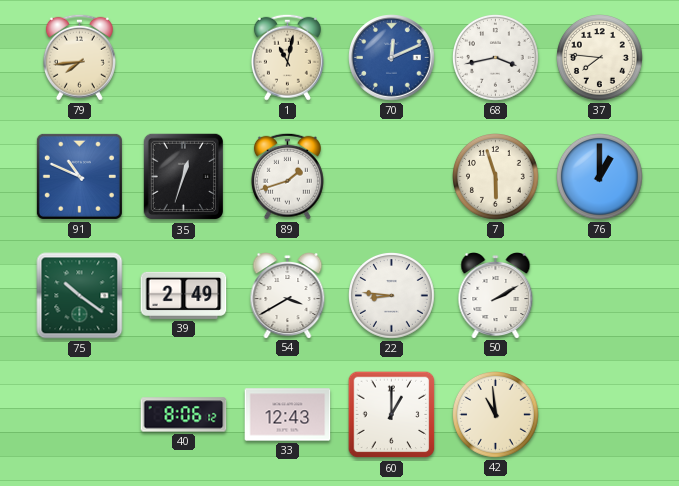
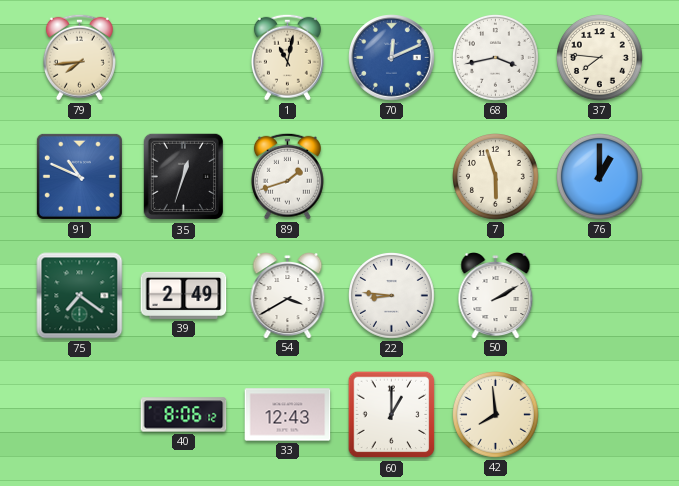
75: 10:21 -> 7:21
42: 10:59 -> 7:59
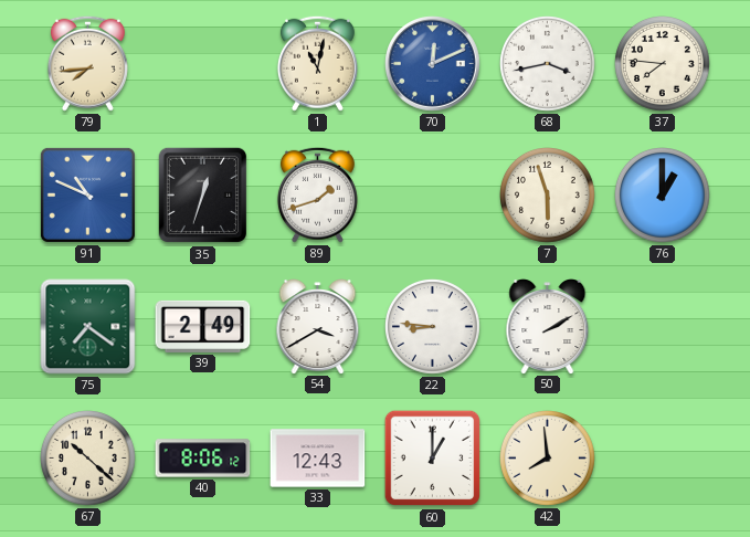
67: none -> 10:22
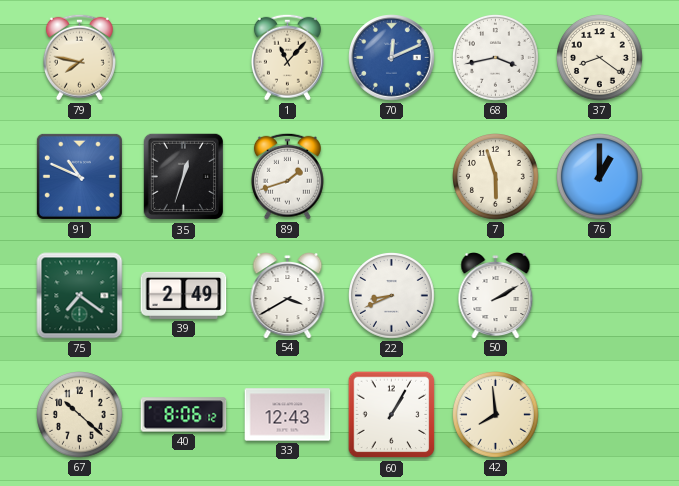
79: 7:44 -> 7:47
1: 11:02 -> 11:07
37: 7:46 -> 8:21
22: 8:46 -> 8:41
60: 1:00 -> 1:05
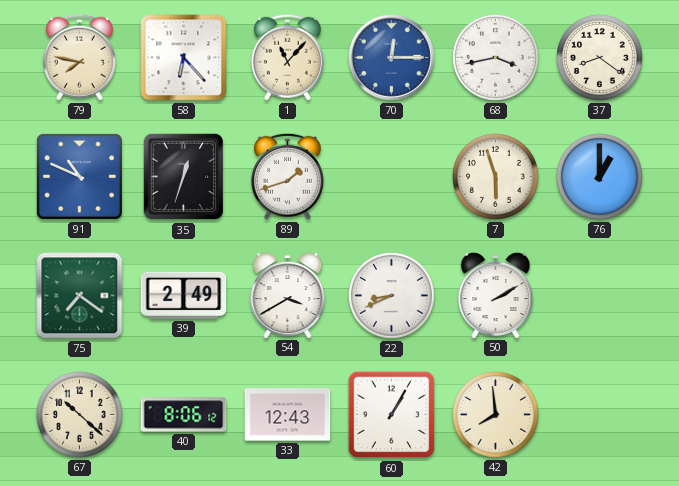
58: none -> 6:23
70: 12:11 -> 12:15
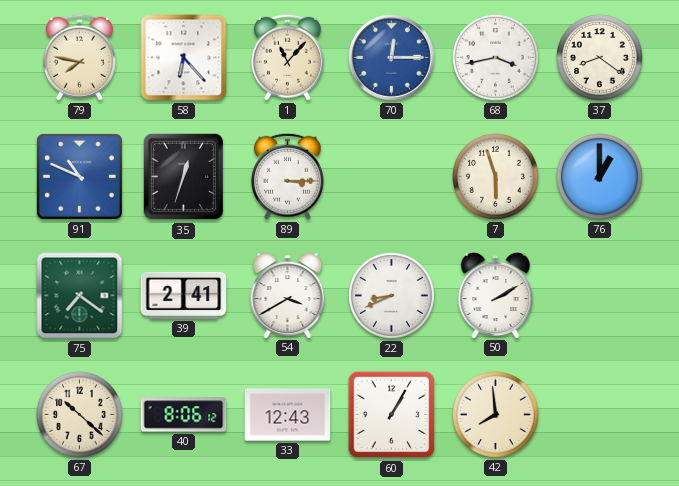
89: 1:42 -> 3:15
39: 2:49 -> 2:41
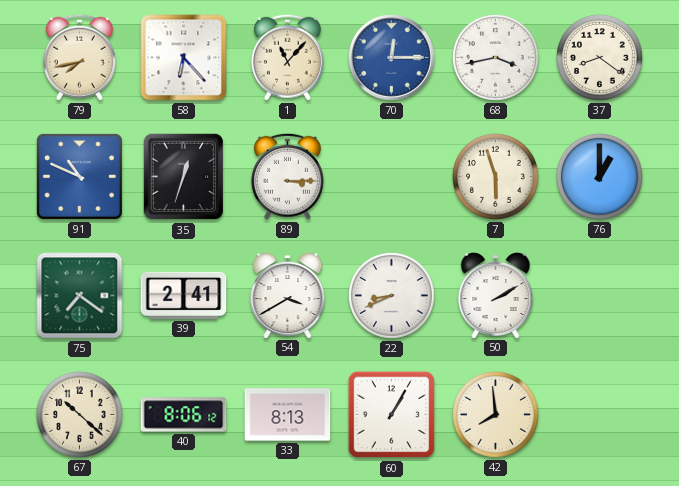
79: 7:47 -> 7:43
33: 12:43 -> 8:13
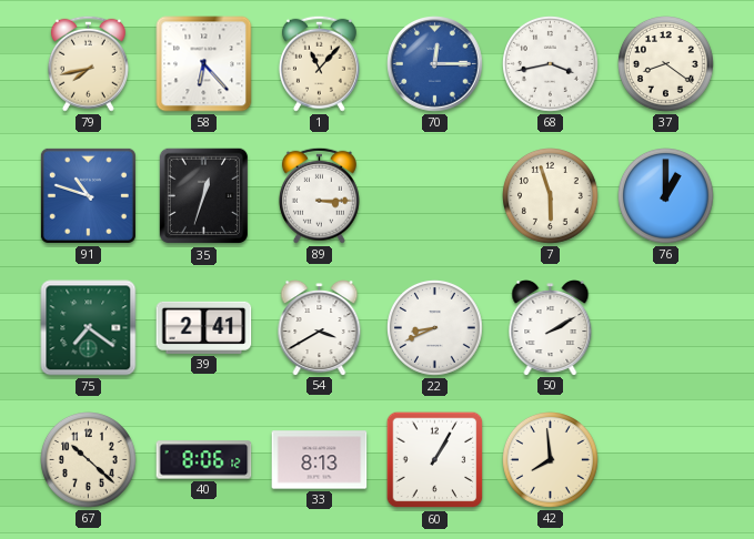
91: 10:49 -> 10:48
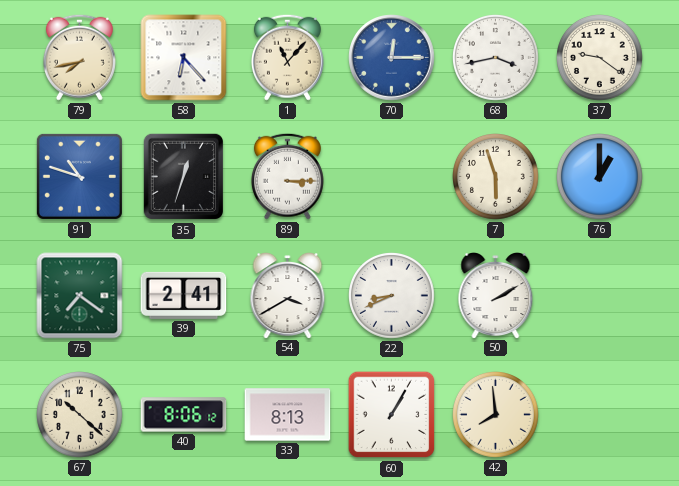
37: 8:21 -> 9:21
